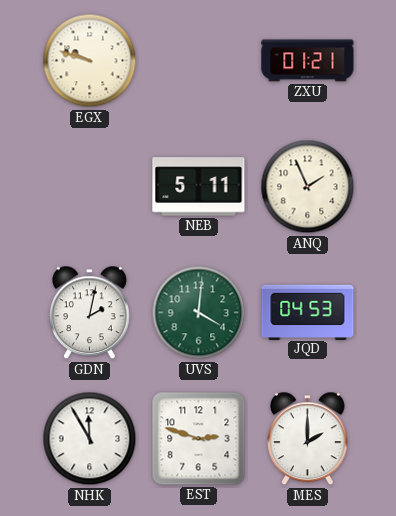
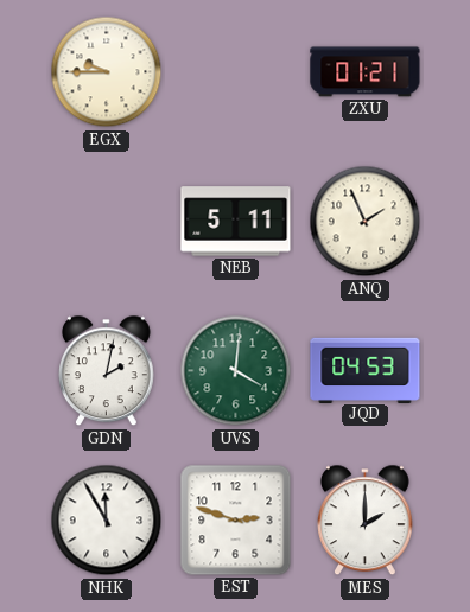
EGX: 9:48 -> 9:45
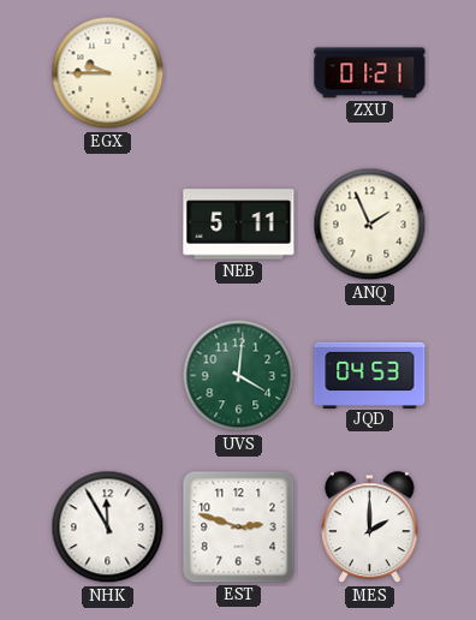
GDN: 2:02 -> none
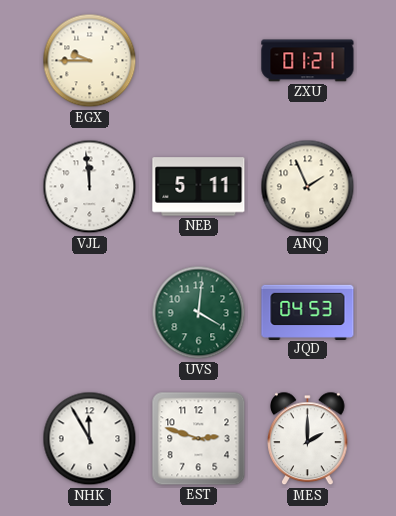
VJL: none -> 11:59
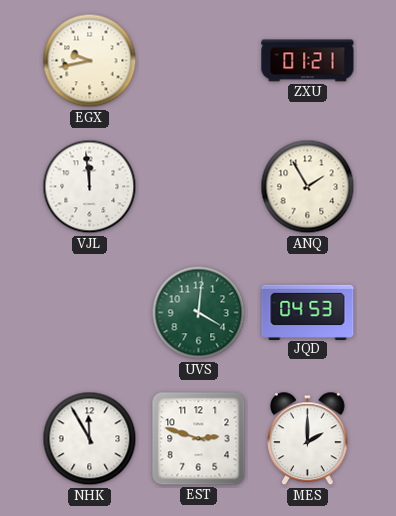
EGX: 9:45 -> 9:43
NEB: 5:11 -> none
ANQ: 1:56 -> 1:55
